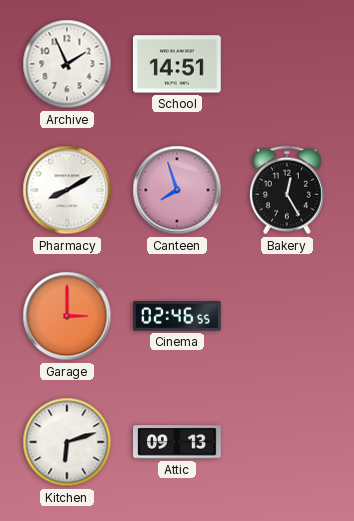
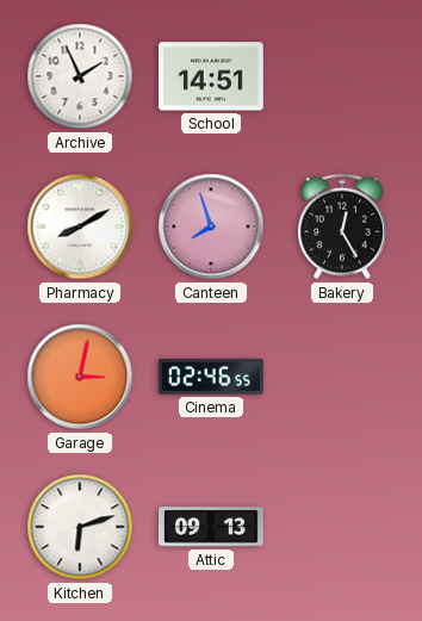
Garage: 3:00 -> 3:02
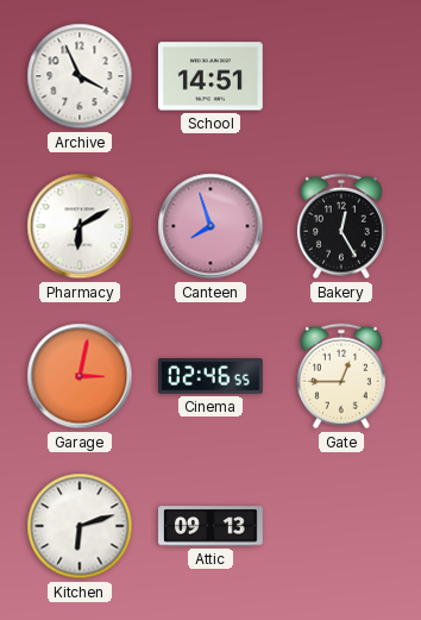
Archive: 1:56 -> 3:56
Pharmacy: 8:10 -> 6:10
Gate: none -> 12:45
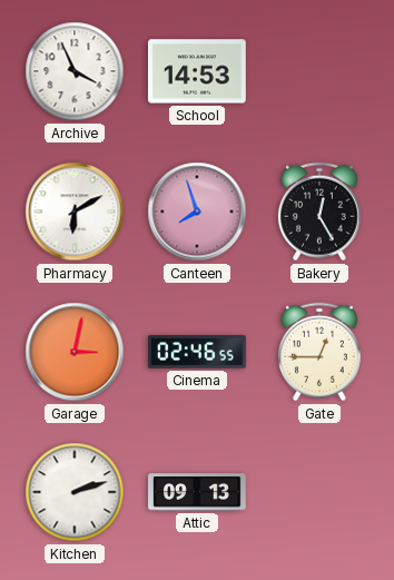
School: 14:51 -> 14:53
Kitchen: 6:12 -> 2:12
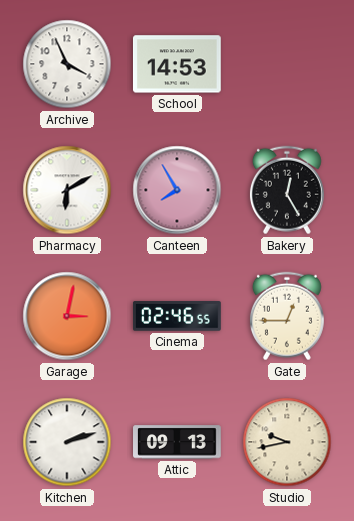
Canteen: 7:57 -> 7:55
Studio: none -> 9:43
